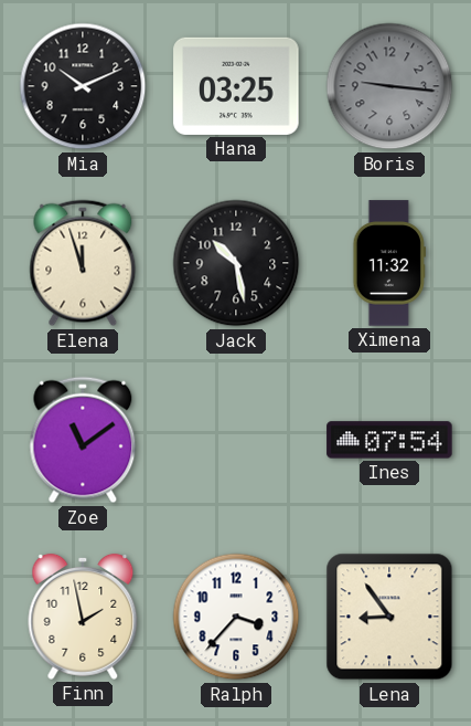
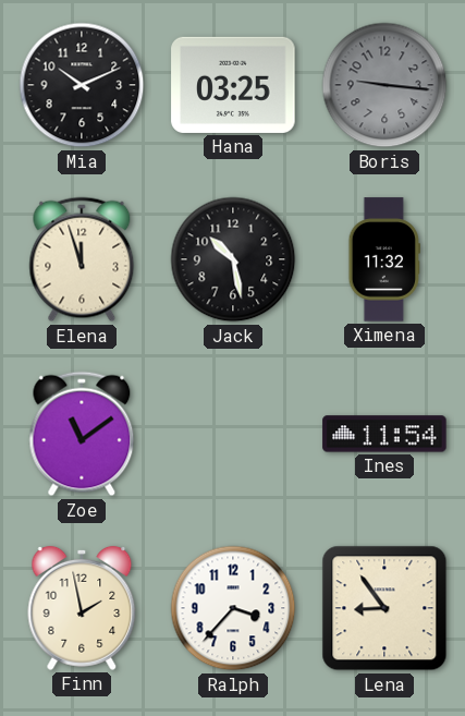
Ines: 07:54 -> 11:54
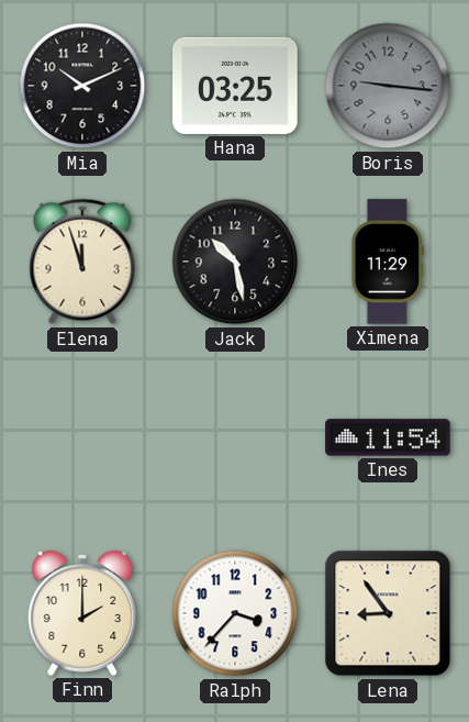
Ximena: 11:32 -> 11:29
Zoe: 11:09 -> none
Finn: 1:58 -> 2:00
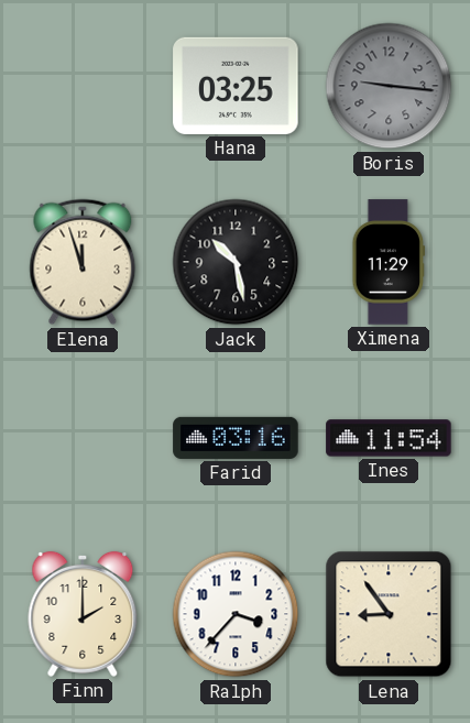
Mia: 10:11 -> none
Farid: none -> 03:16
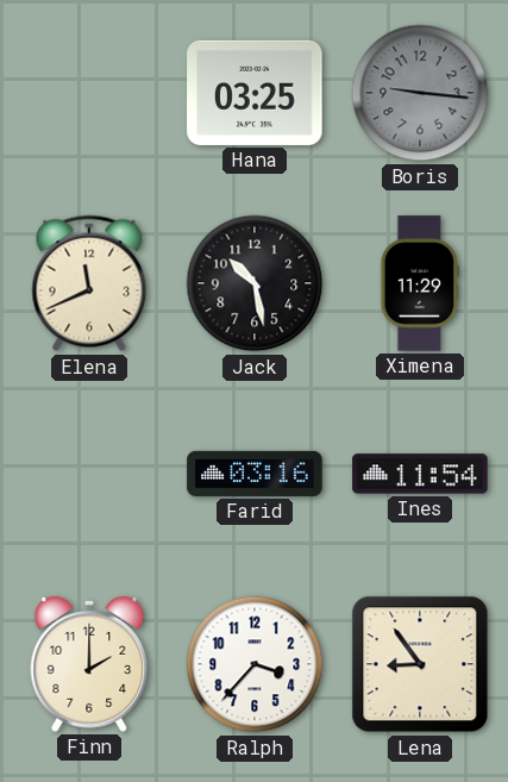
Elena: 11:57 -> 11:41
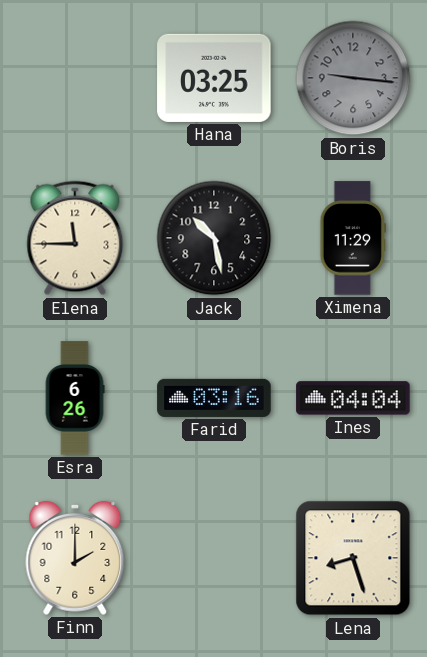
Elena: 11:41 -> 11:45
Esra: none -> 6:26
Ines: 11:54 -> 04:04
Ralph: 3:37 -> none
Lena: 8:54 -> 8:27
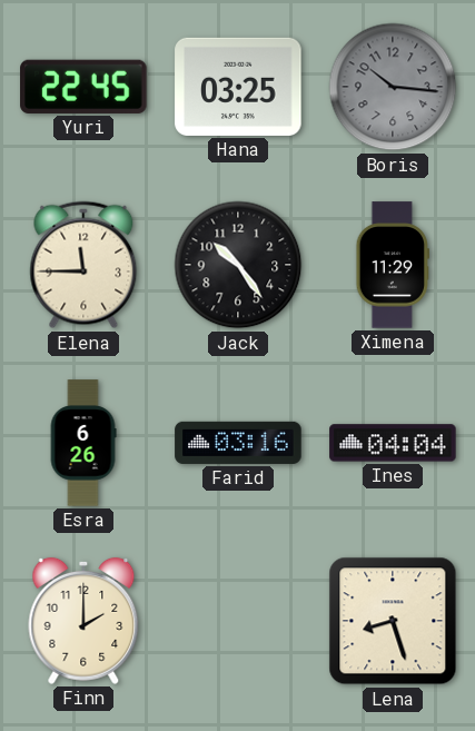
Yuri: none -> 22:45
Boris: 9:16 -> 10:16
Jack: 10:28 -> 10:24
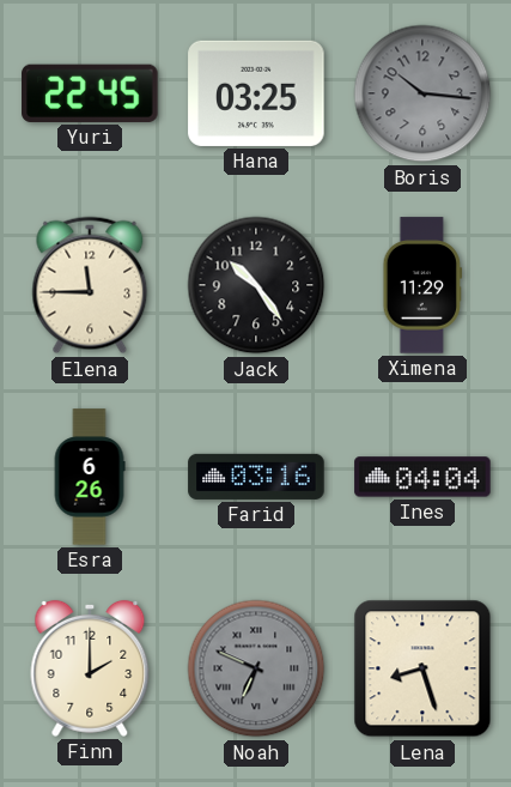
Noah: none -> 6:49
